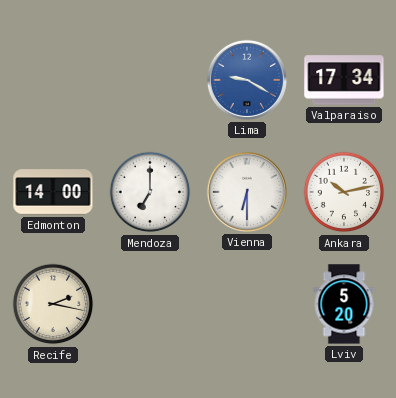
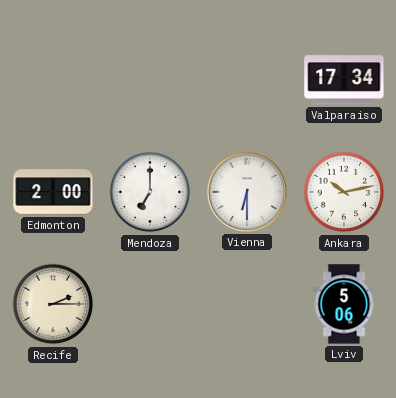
Lima: 9:20 -> none
Edmonton: 14:00 -> 2:00
Recife: 2:17 -> 2:15
Lviv: 5:20 -> 5:06
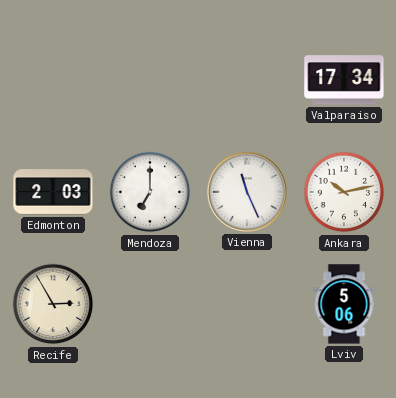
Edmonton: 2:00 -> 2:03
Vienna: 6:30 -> 11:26
Recife: 2:15 -> 2:55
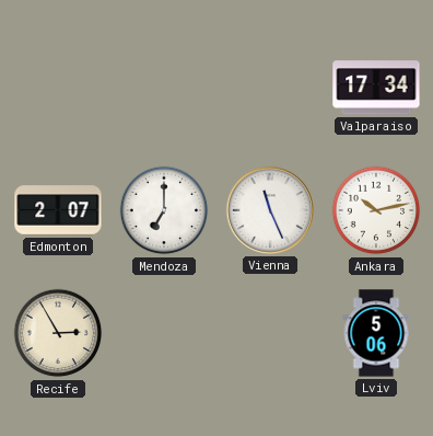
Edmonton: 2:03 -> 2:07
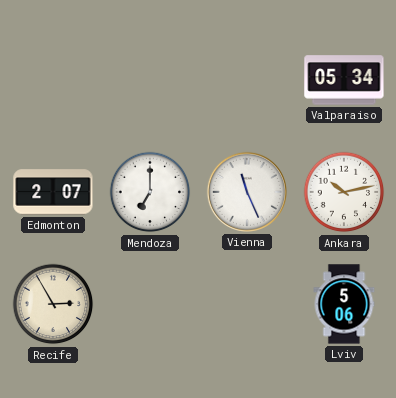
Valparaiso: 17:34 -> 05:34
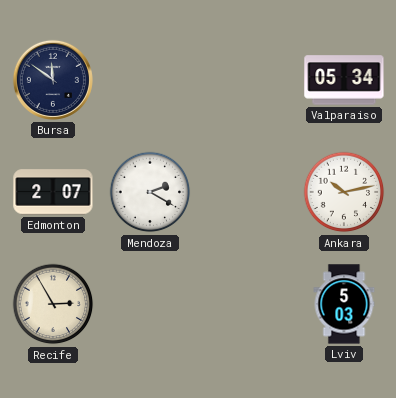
Bursa: none -> 11:51
Mendoza: 7:00 -> 2:20
Vienna: 11:26 -> none
Lviv: 5:06 -> 5:03
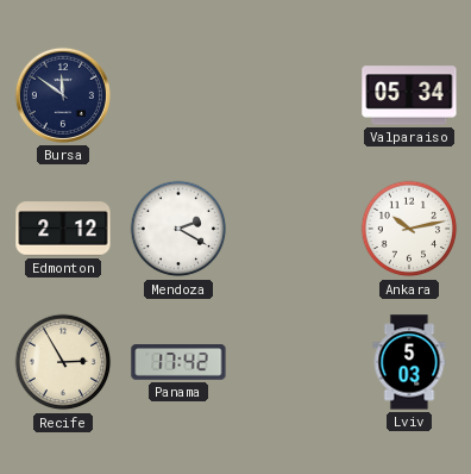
Edmonton: 2:07 -> 2:12
Panama: none -> 17:42
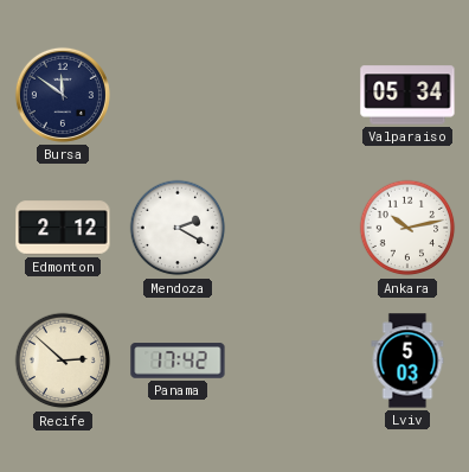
Recife: 2:55 -> 2:52
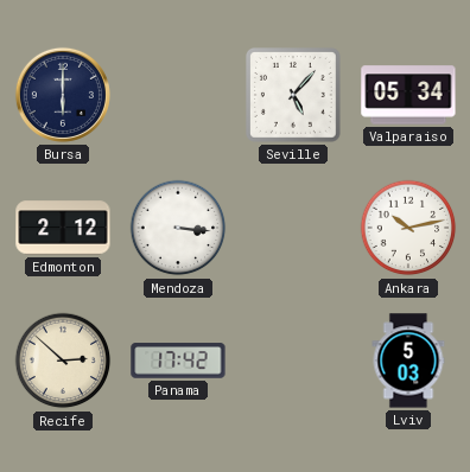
Bursa: 11:51 -> 6:00
Seville: none -> 5:07
Mendoza: 2:20 -> 3:16
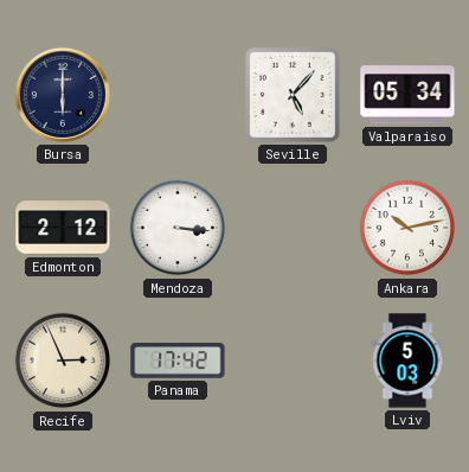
Recife: 2:52 -> 2:56
